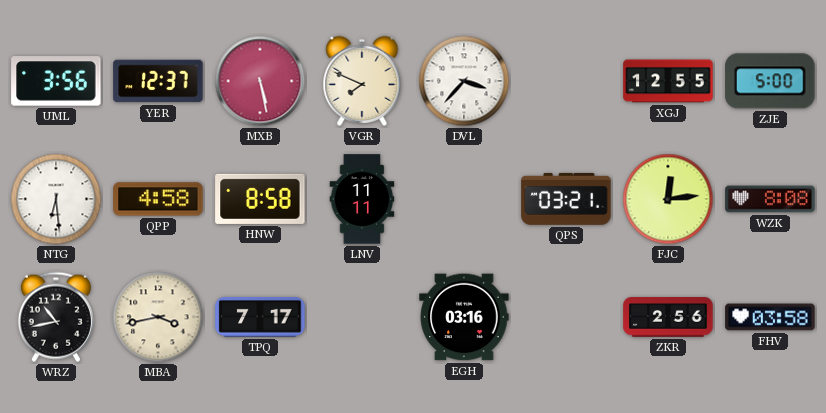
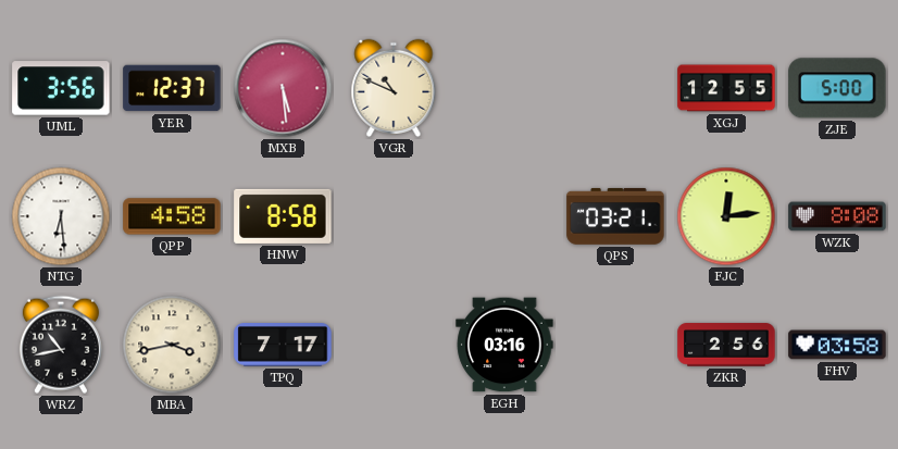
MXB: 5:28 -> 5:29
VGR: 7:49 -> 10:49
DVL: 3:37 -> none
LNV: 11:11 -> none
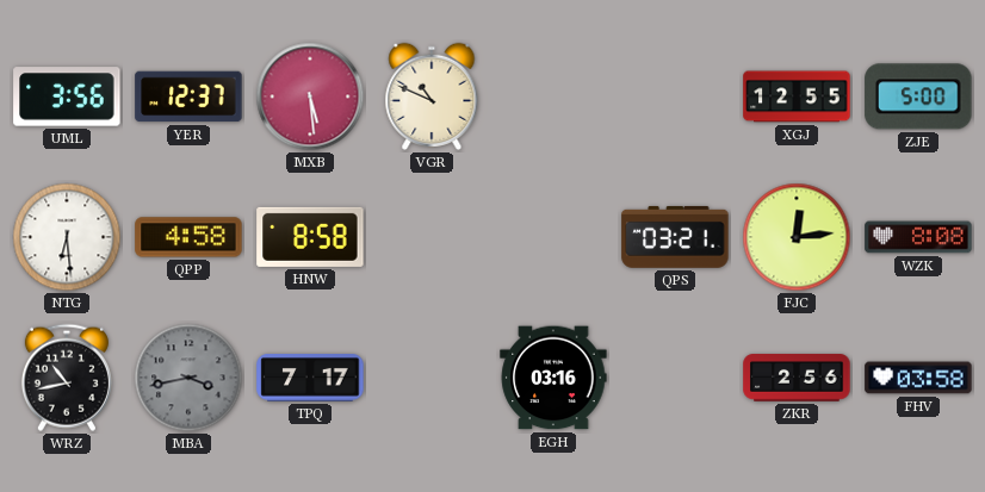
MBA dial: cream -> grey
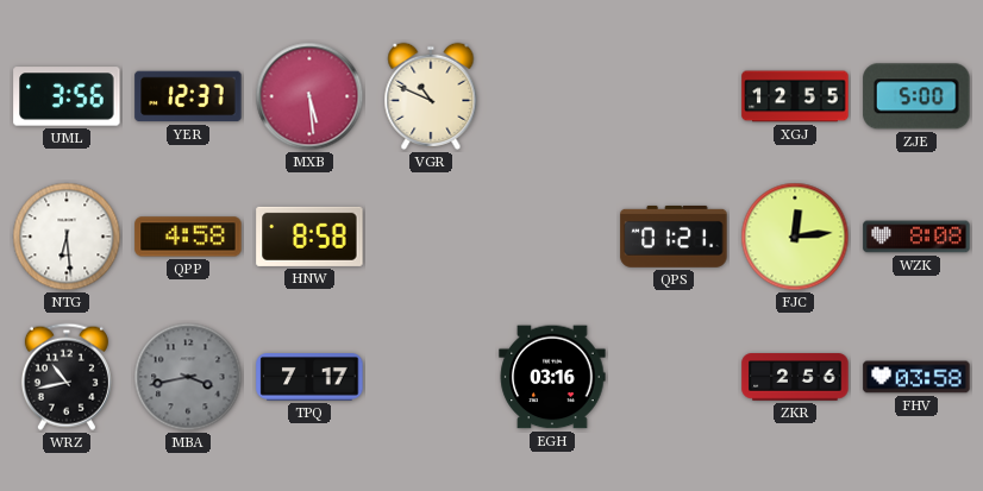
QPS: 03:21 -> 01:21
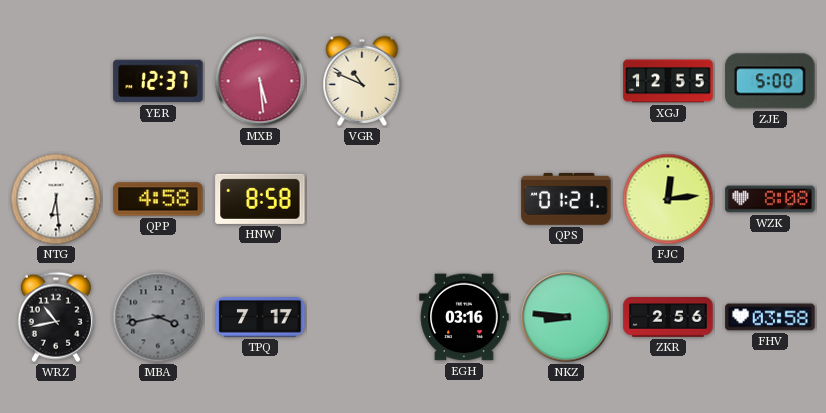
UML: 3:56 -> none
NKZ: none -> 8:46
